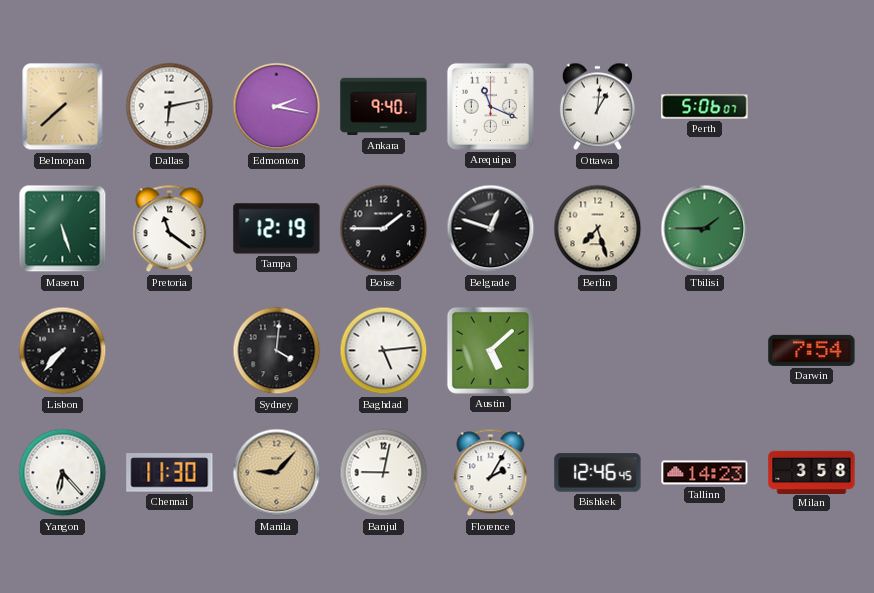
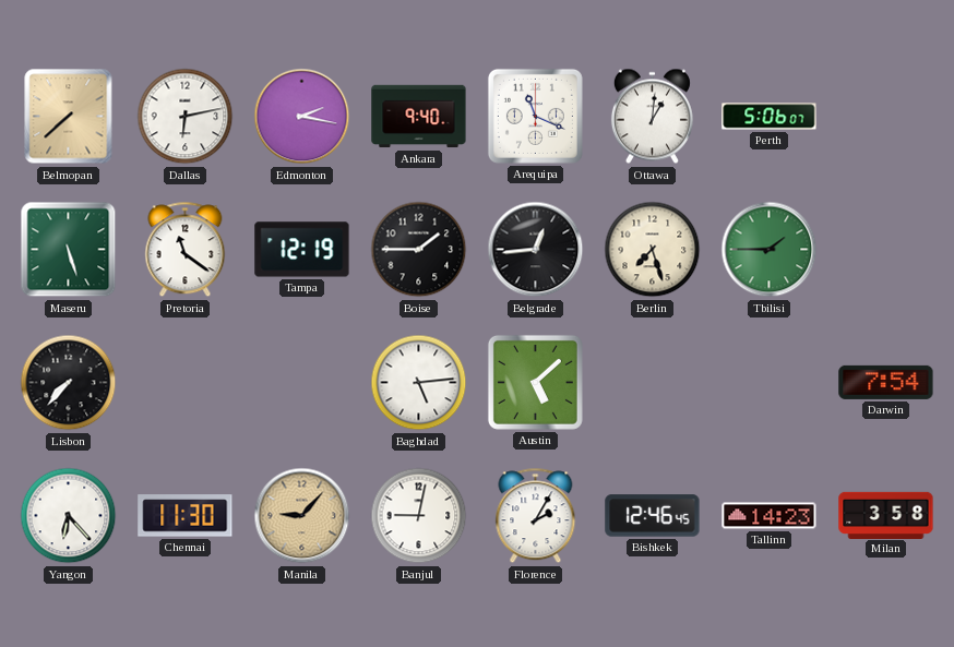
Belgrade: 12:48 -> 12:44
Sydney: 4:01 -> none
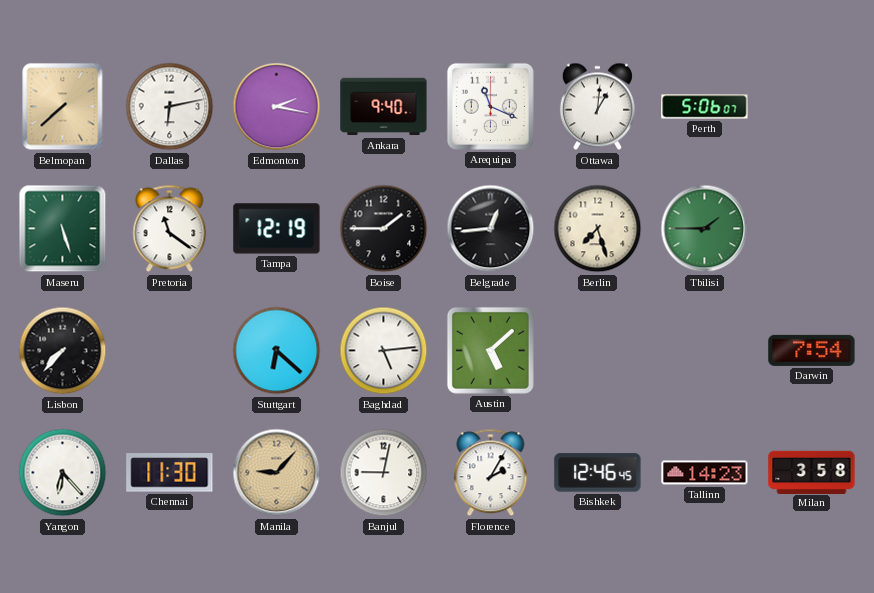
Stuttgart: none -> 6:22
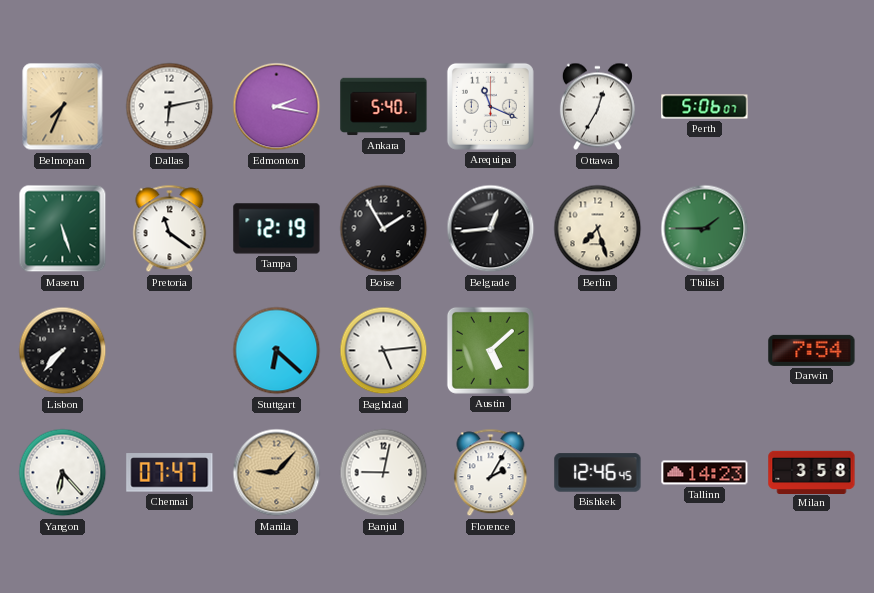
Belmopan: 7:38 -> 7:34
Ankara: 9:40 -> 5:40
Ottawa: 1:01 -> 12:35
Boise: 1:45 -> 1:55
Chennai: 11:30 -> 07:47
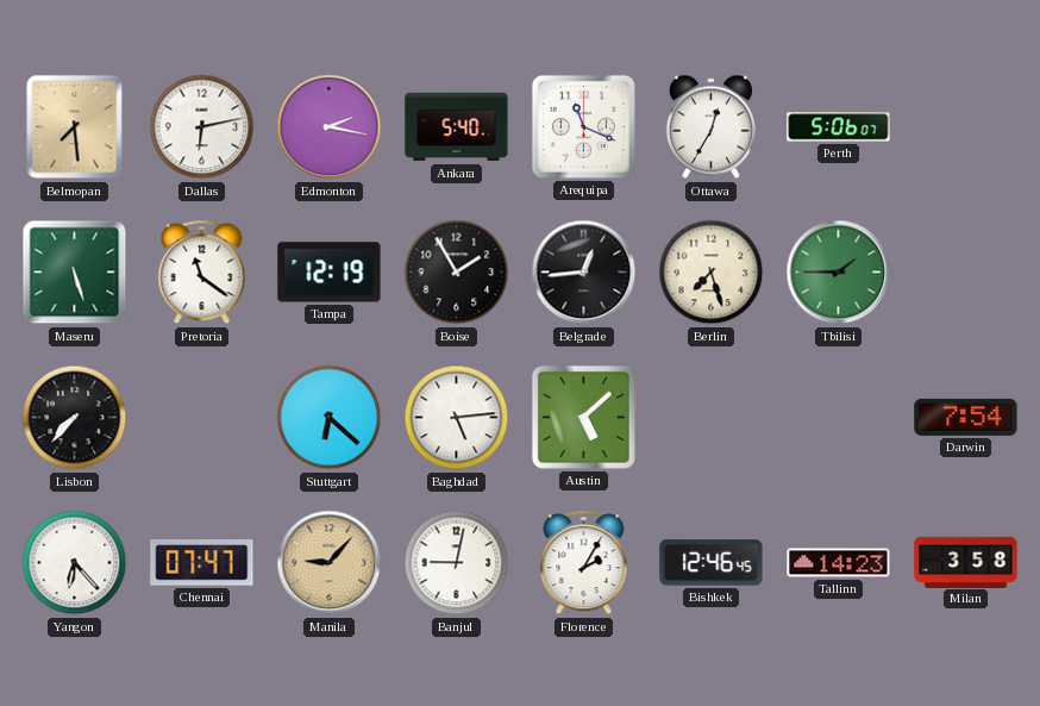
Belmopan: 7:34 -> 7:29
